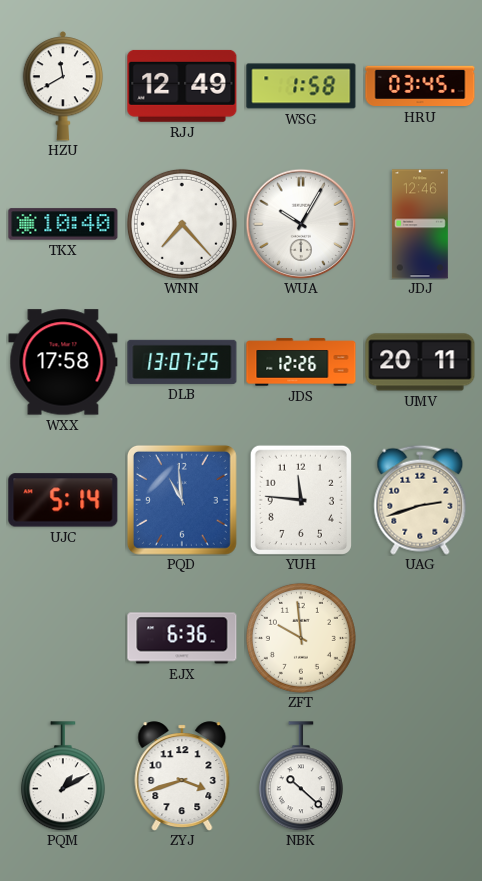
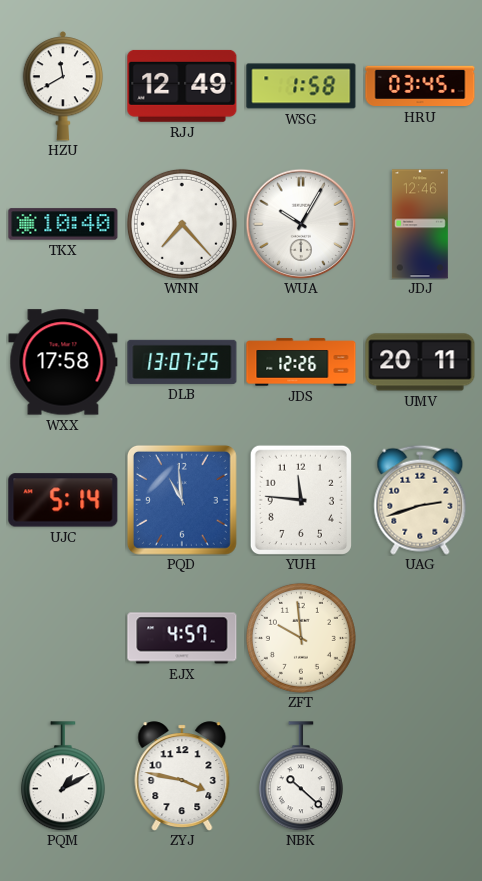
EJX: 6:36 -> 4:57
ZYJ: 3:42 -> 3:47
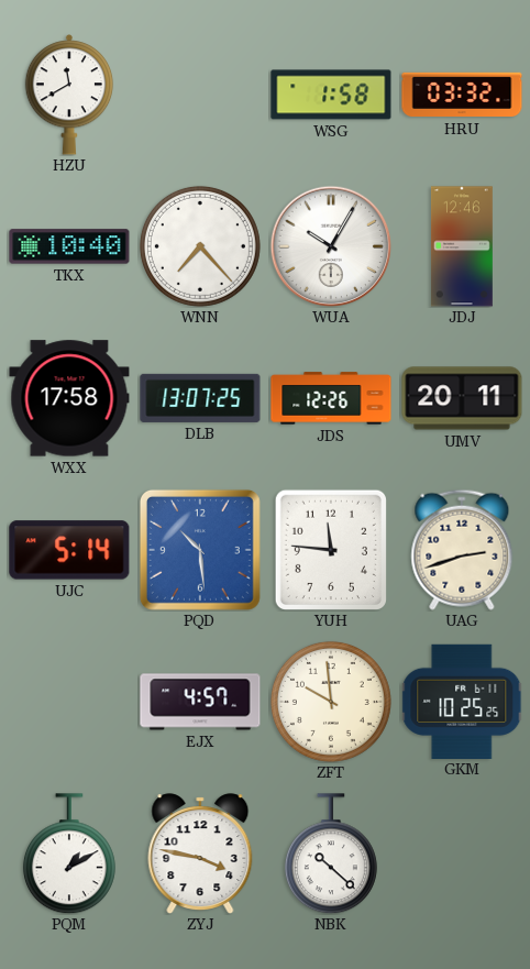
RJJ: 12:49 -> none
HRU: 03:45 -> 03:32
PQD: 10:59 -> 10:29
GKM: none -> 10:25
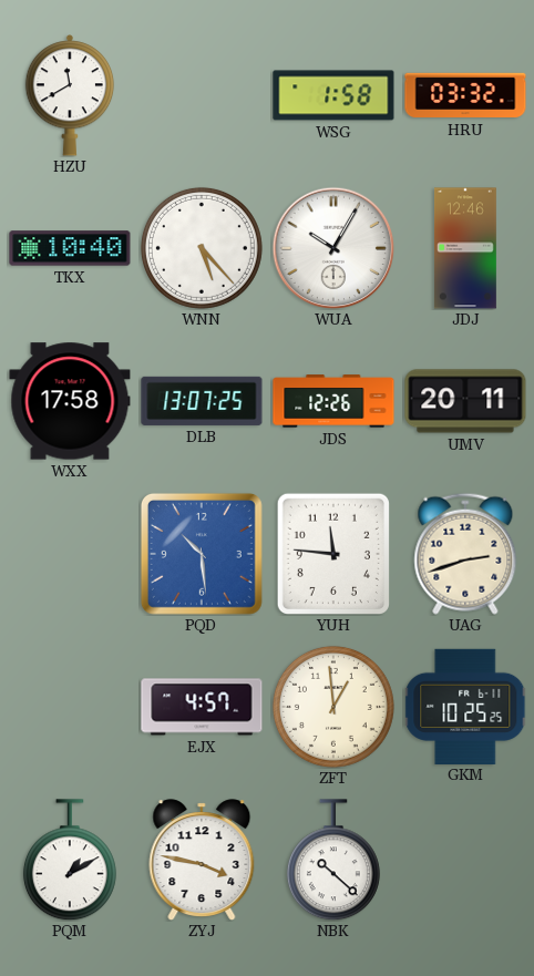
WNN: 7:23 -> 5:23
UJC: 5:14 -> none
ZFT: 9:59 -> 12:59
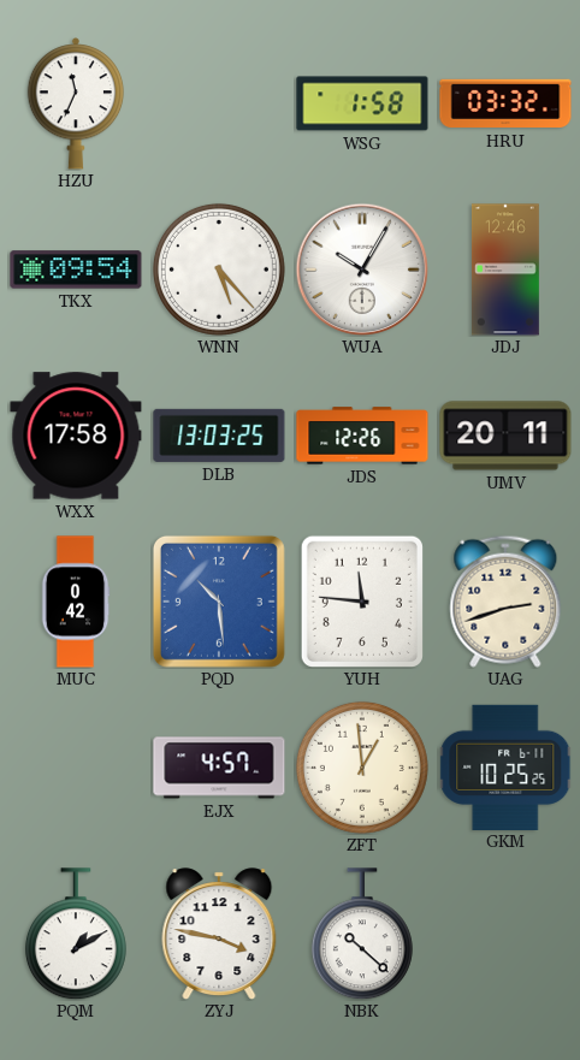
HZU: 11:40 -> 11:34
TKX: 10:40 -> 09:54
DLB: 13:07 -> 13:03
MUC: none -> 0:42
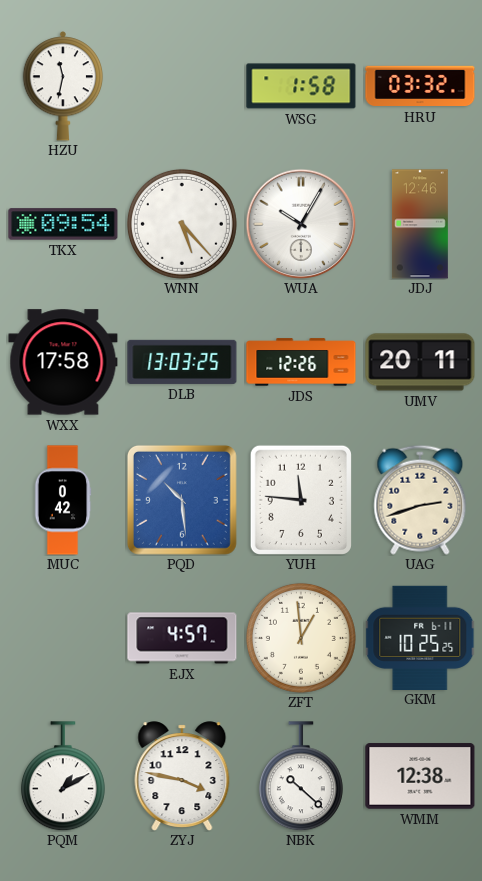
HZU: 11:34 -> 11:32
WMM: none -> 12:38
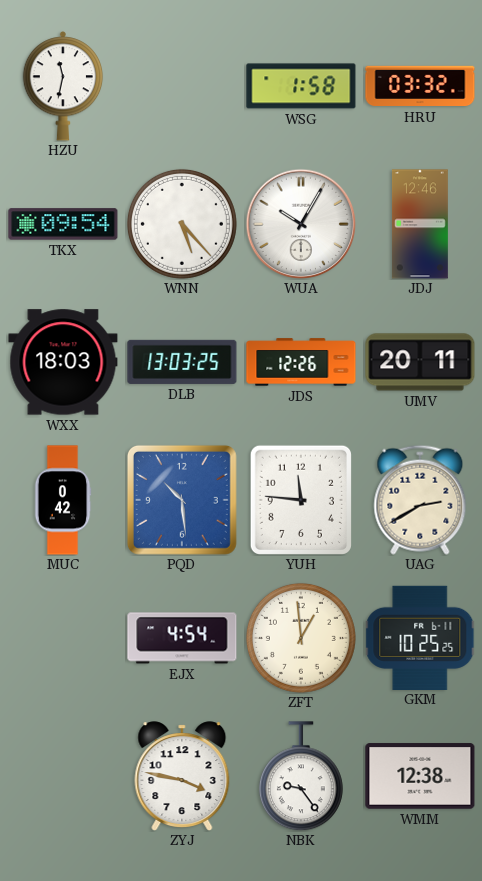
WXX: 17:58 -> 18:03
UAG: 2:42 -> 2:40
EJX: 4:57 -> 4:54
PQM: 1:10 -> none
NBK: 10:22 -> 9:24
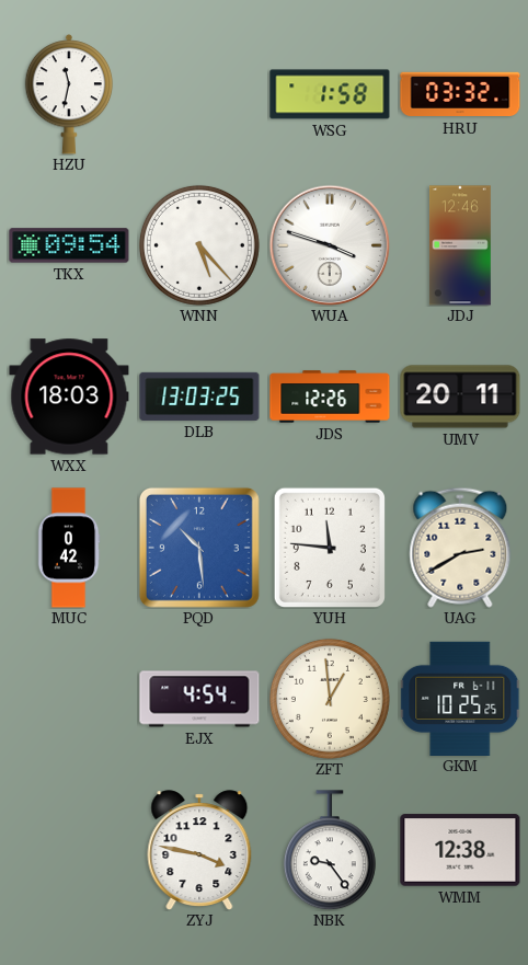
WUA: 10:05 -> 3:48
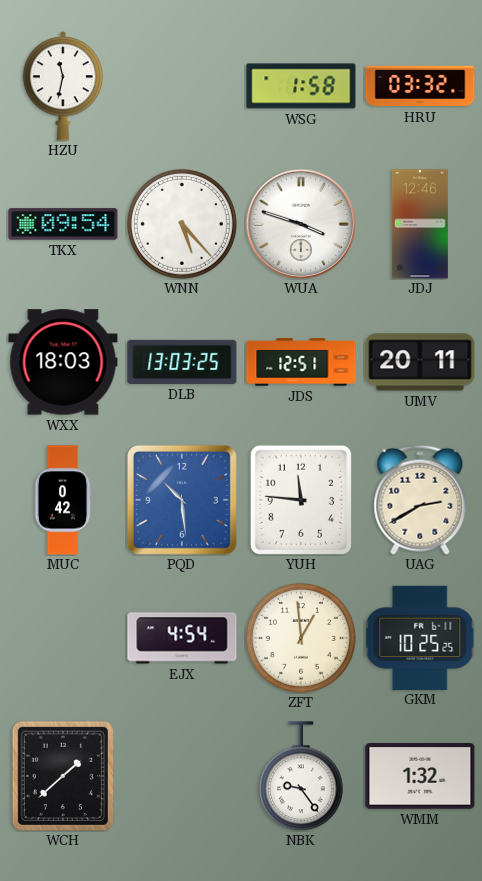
JDS: 12:26 -> 12:51
WCH: none -> 1:38
ZYJ: 3:47 -> none
WMM: 12:38 -> 1:32
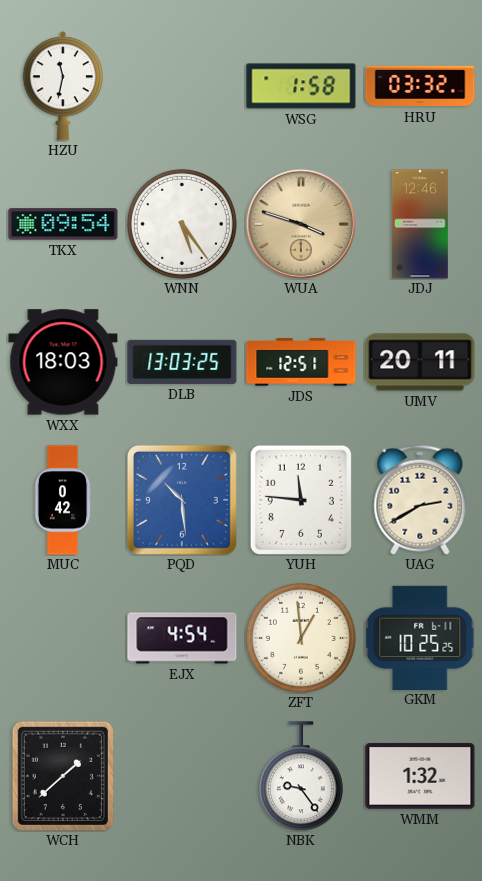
WNN: 5:23 -> 5:24
WUA dial: white -> champagne
